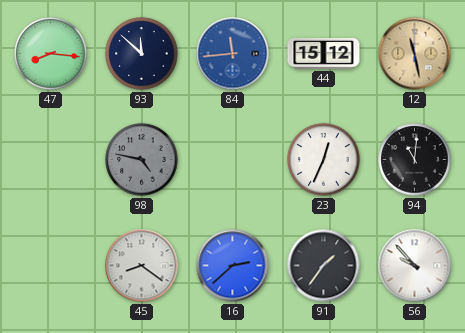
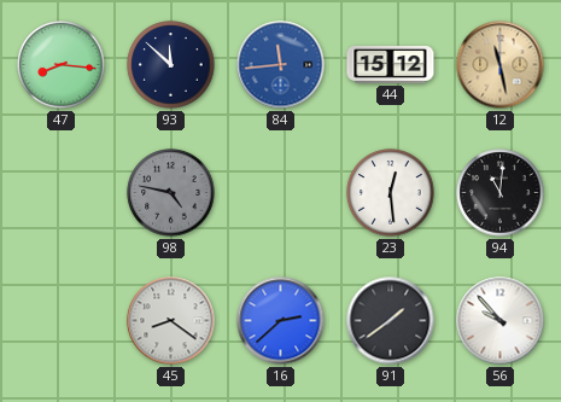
23: 12:34 -> 12:29
91: 1:36 -> 1:39
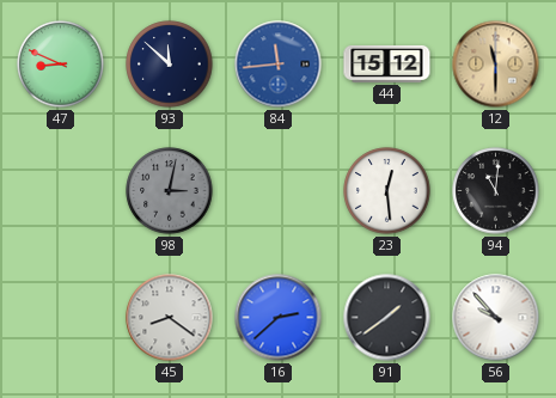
47: 8:16 -> 8:49
12: 11:28 -> 11:30
98: 4:47 -> 3:02
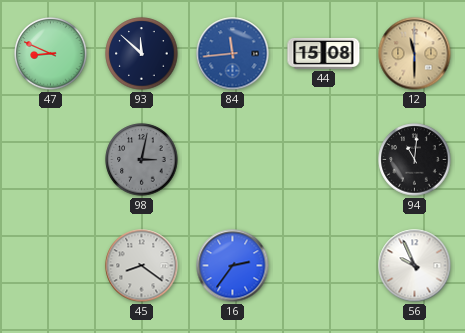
44: 15:12 -> 15:08
23: 12:29 -> none
16: 2:38 -> 2:36
91: 1:39 -> none
56: 9:53 -> 9:56
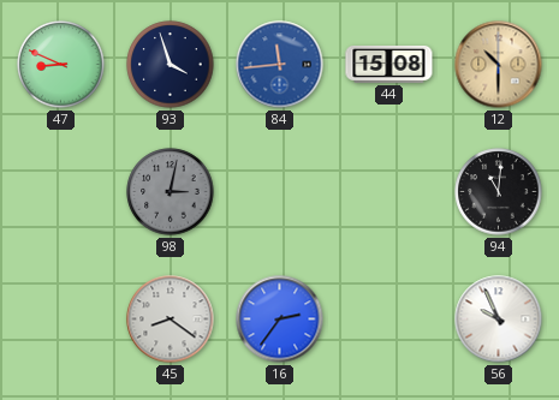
93: 11:52 -> 3:57
12: 11:30 -> 10:30
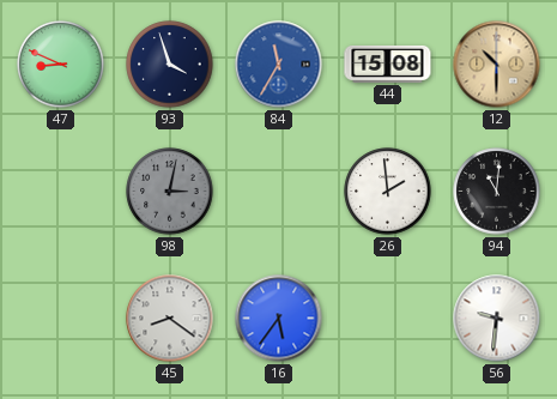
84: 11:44 -> 11:35
26: none -> 1:59
16: 2:36 -> 5:36
56: 9:56 -> 9:31
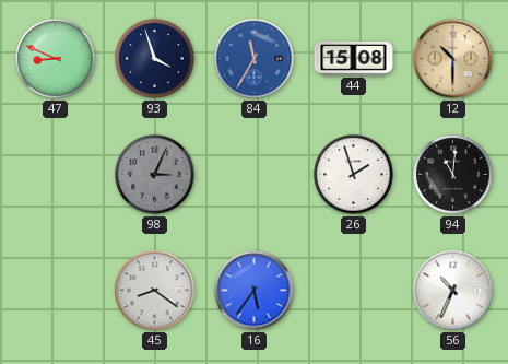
98: 3:02 -> 3:04
26: 1:59 -> 1:57
56: 9:31 -> 10:34
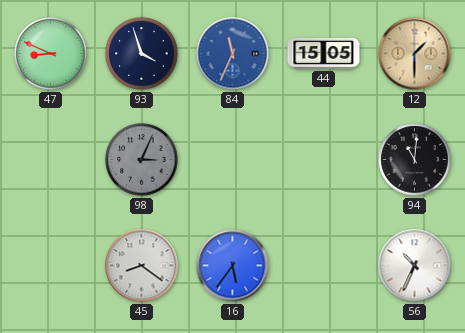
84: 11:35 -> 11:34
44: 15:08 -> 15:05
12: 10:30 -> 1:30
26: 1:57 -> none
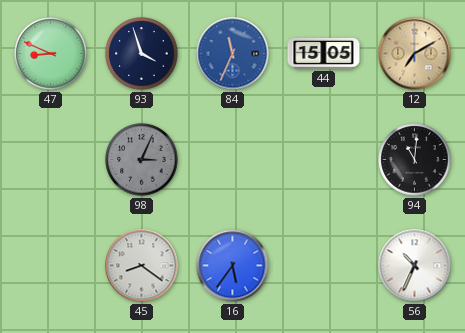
12: 1:30 -> 7:10
